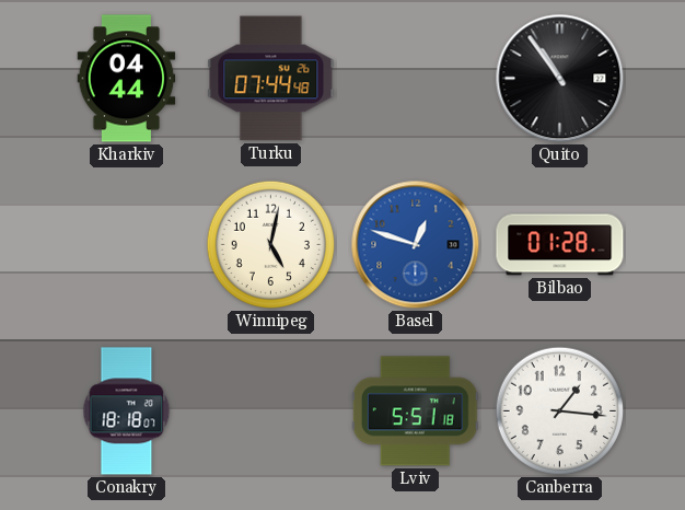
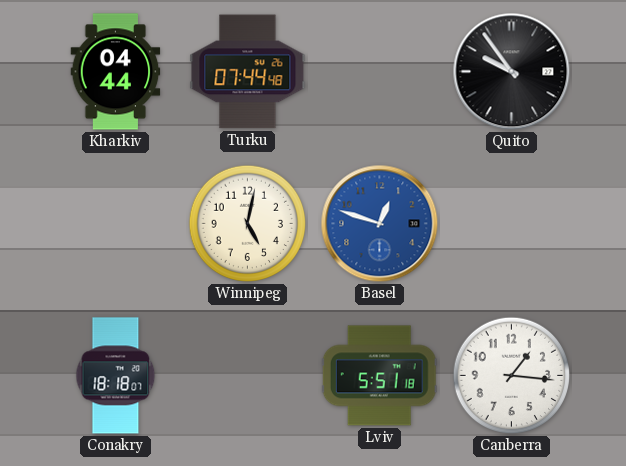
Quito: 10:54 -> 9:54
Bilbao: 01:28 -> none
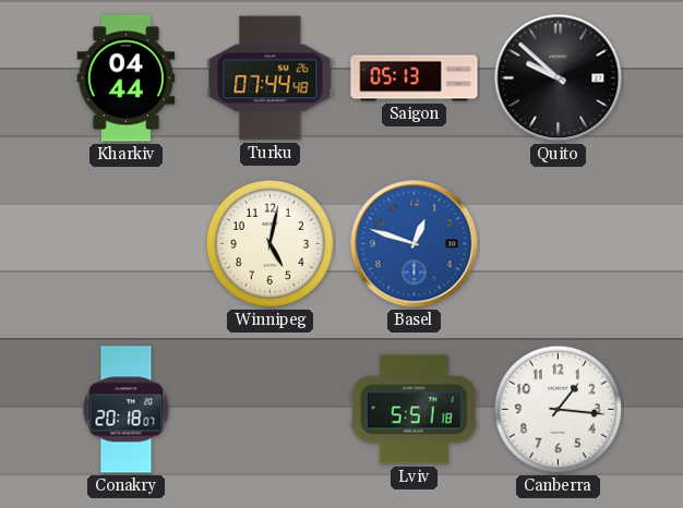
Saigon: none -> 05:13
Quito: 9:54 -> 9:52
Conakry: 18:18 -> 20:18
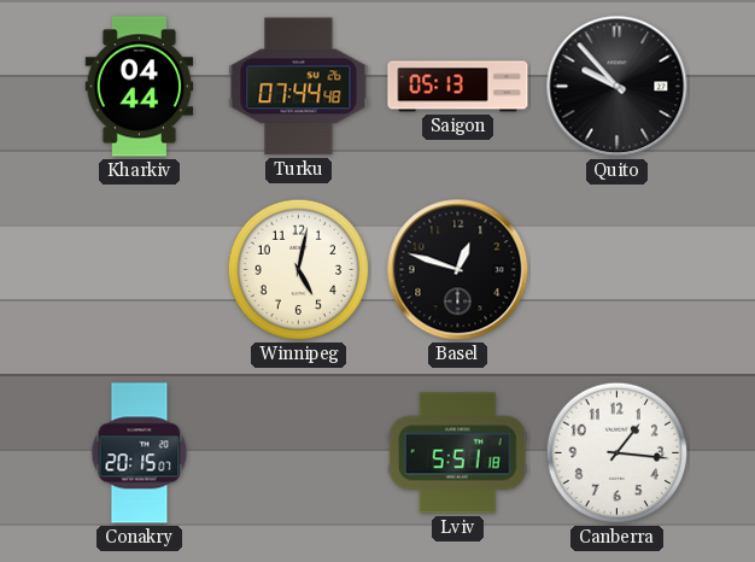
Quito: 9:52 -> 9:53
Basel dial: blue -> black
Conakry: 20:18 -> 20:15
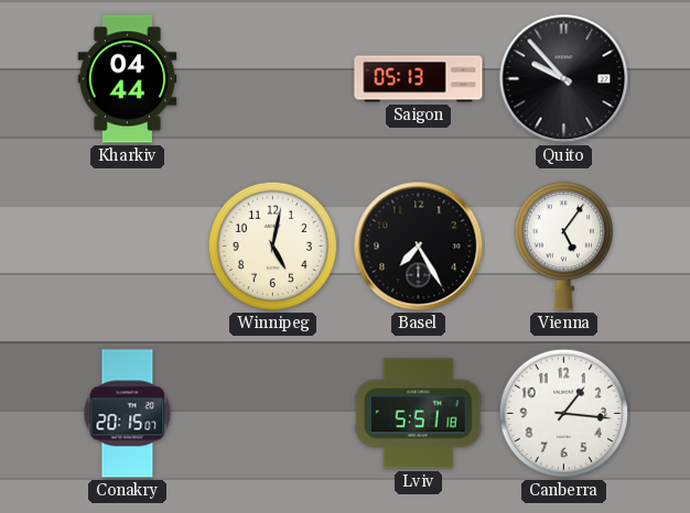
Turku: 07:44 -> none
Basel: 12:48 -> 7:25
Vienna: none -> 5:06
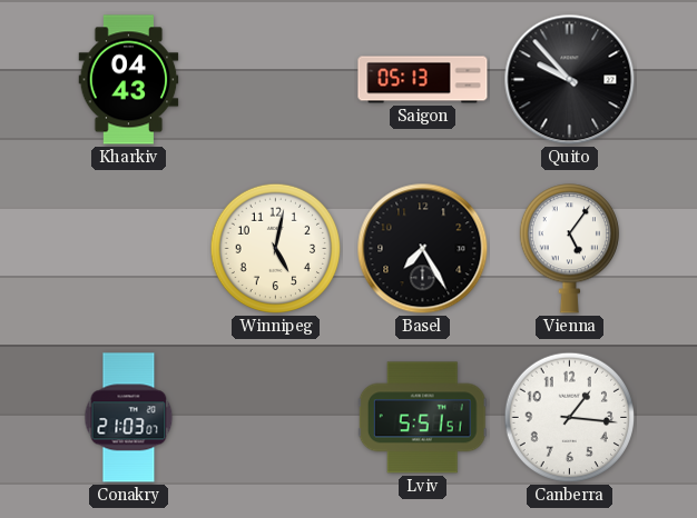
Kharkiv: 04:44 -> 04:43
Conakry: 20:15 -> 21:03
Lviv: 5:51:18 -> 5:51:51
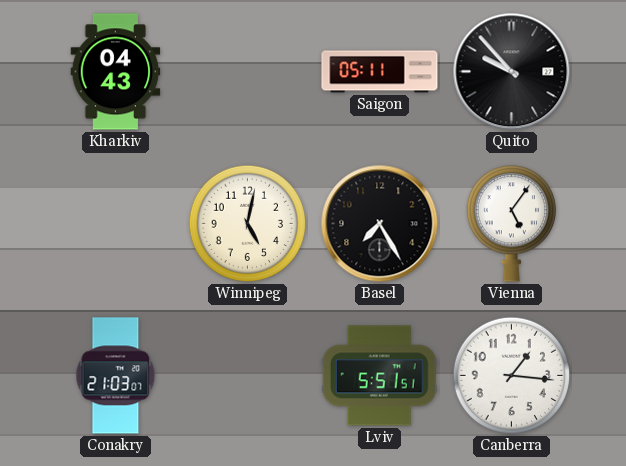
Saigon: 05:13 -> 05:11
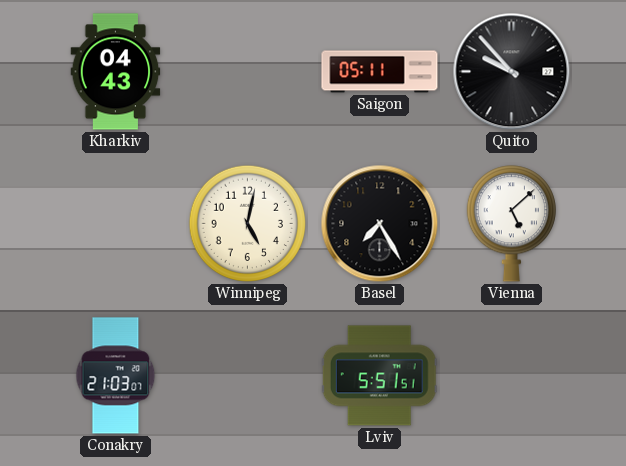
Vienna: 5:06 -> 5:08
Canberra: 1:16 -> none
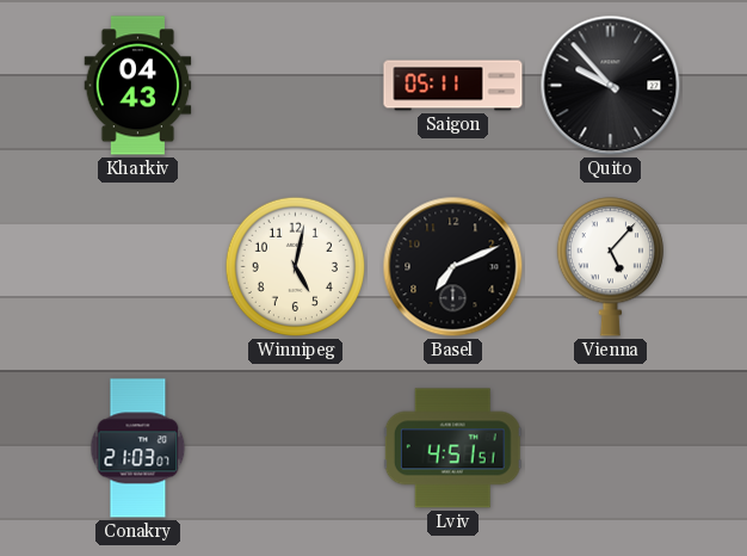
Basel: 7:25 -> 7:11
Vienna: 5:08 -> 5:07
Lviv: 5:51 -> 4:51
